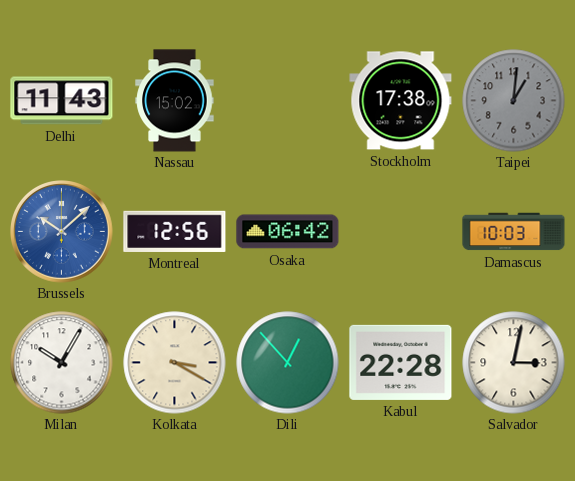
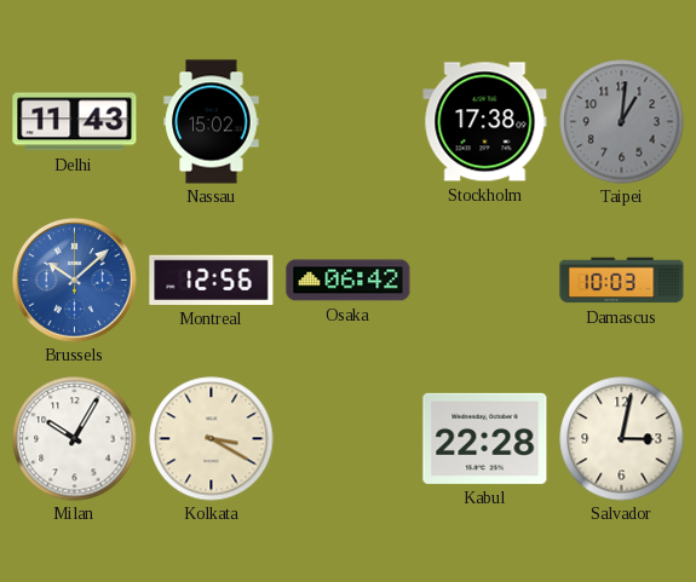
Dili: 12:53 -> none
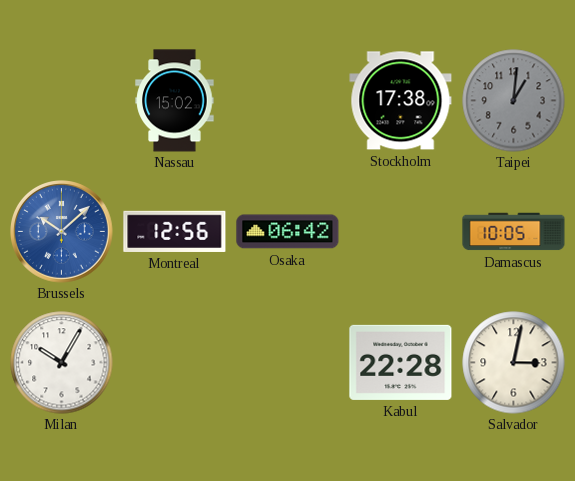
Delhi: 11:43 -> none
Damascus: 10:03 -> 10:05
Kolkata: 3:20 -> none
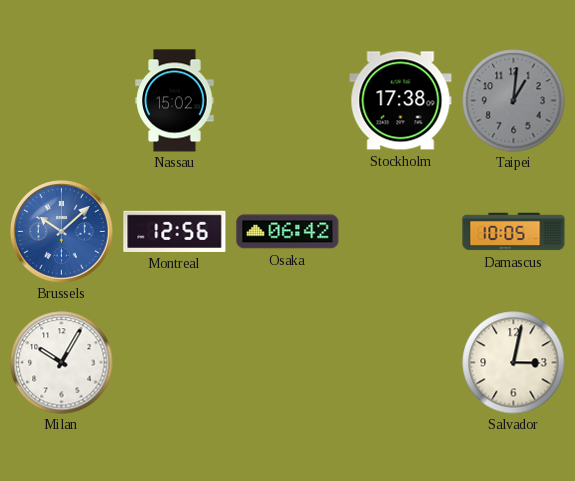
Kabul: 22:28 -> none
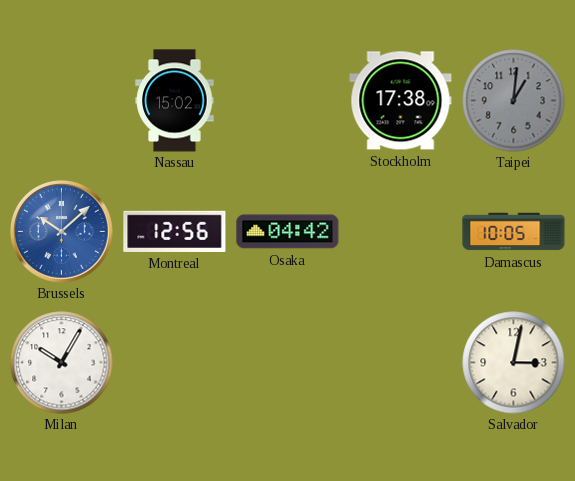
Osaka: 06:42 -> 04:42
